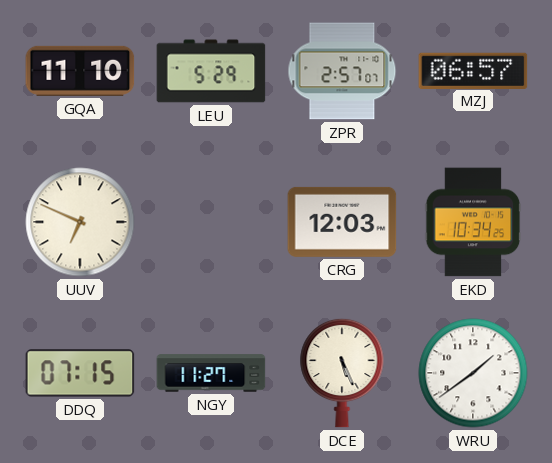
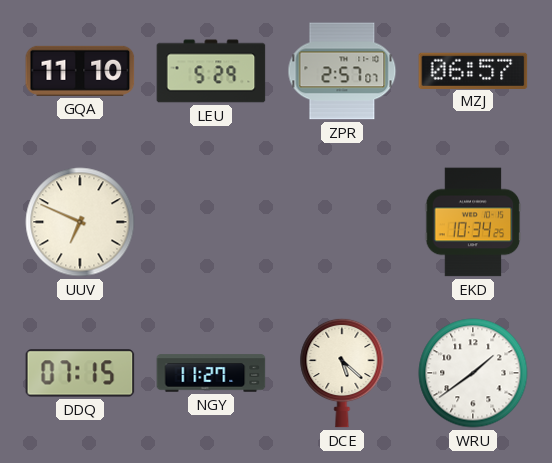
CRG: 12:03 -> none
DCE: 5:26 -> 5:22
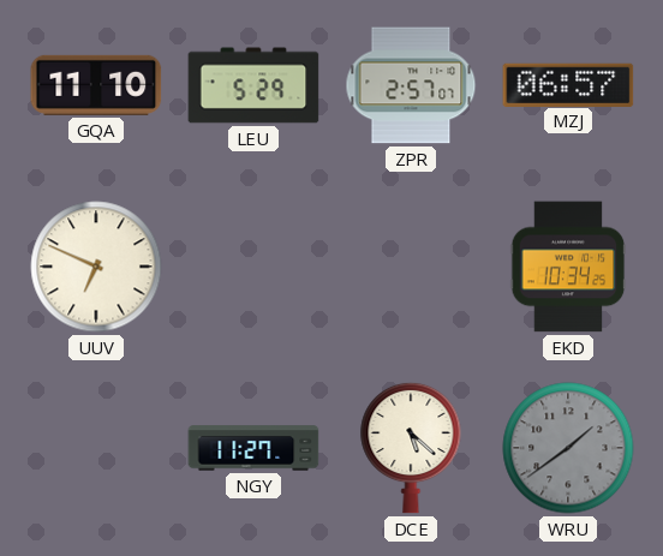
DDQ: 07:15 -> none
WRU dial: white -> grey
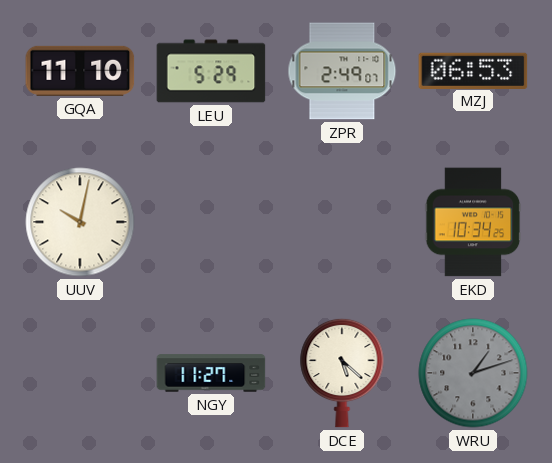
ZPR: 2:57 -> 2:49
MZJ: 06:57 -> 06:53
UUV: 6:49 -> 10:02
WRU: 1:39 -> 1:12
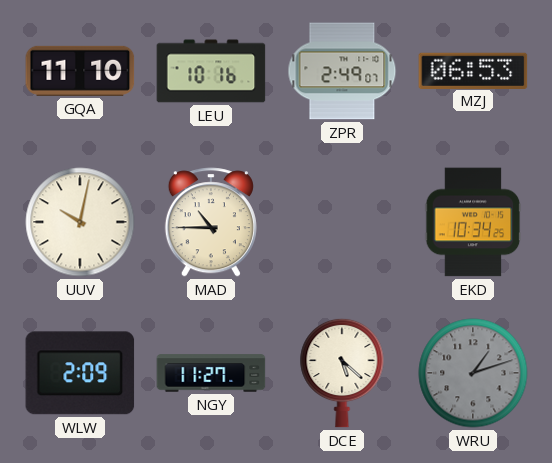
LEU: 5:29 -> 10:16
MAD: none -> 10:45
WLW: none -> 2:09
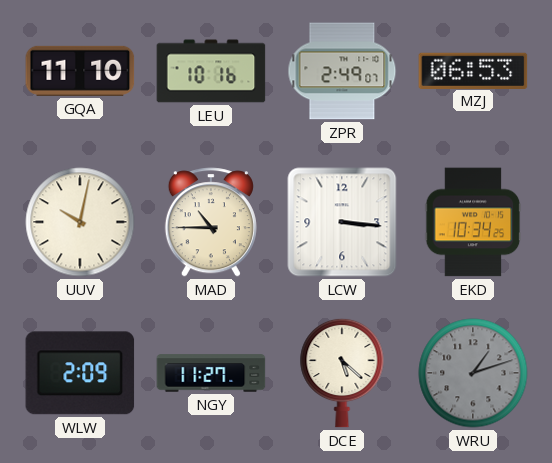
LCW: none -> 3:16
